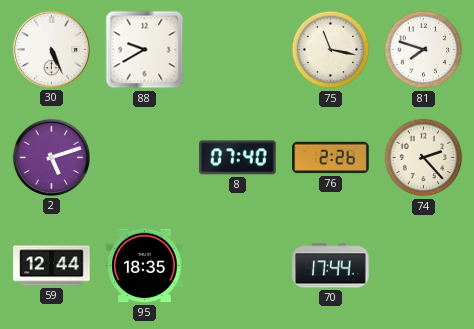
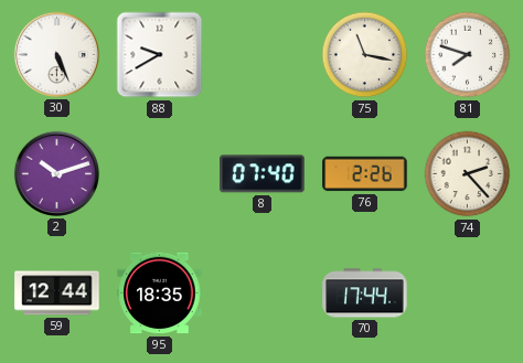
2: 5:12 -> 10:12
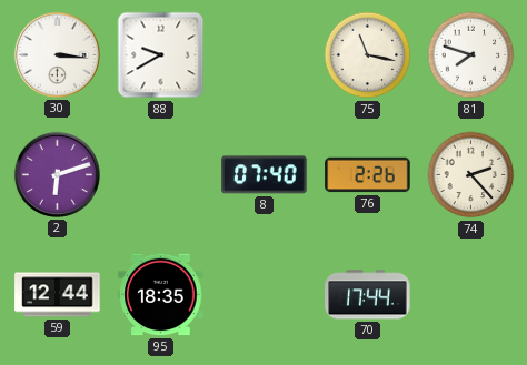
30: 5:26 -> 3:16
2: 10:12 -> 6:12
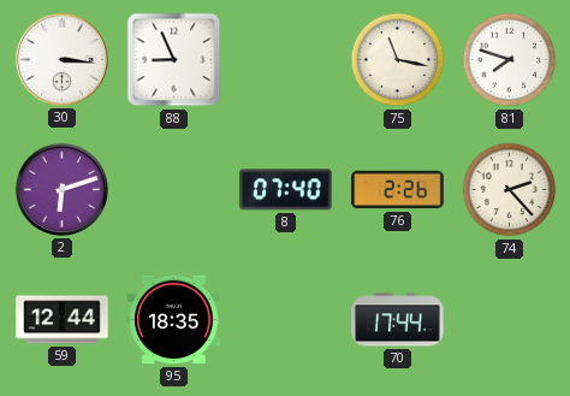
88: 9:40 -> 8:56
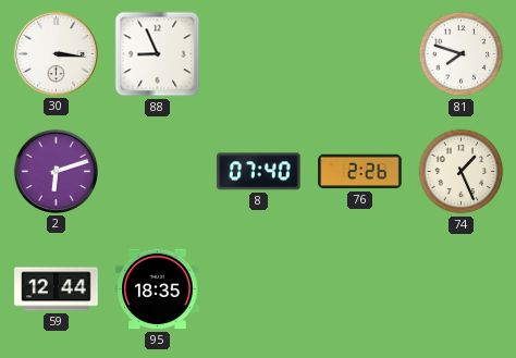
75: 11:17 -> none
74: 2:23 -> 1:26
70: 17:44 -> none
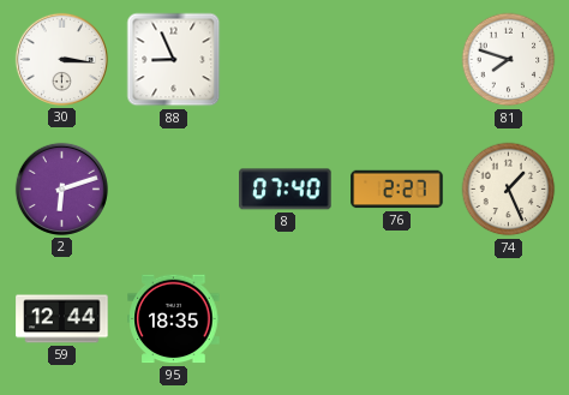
76: 2:26 -> 2:27
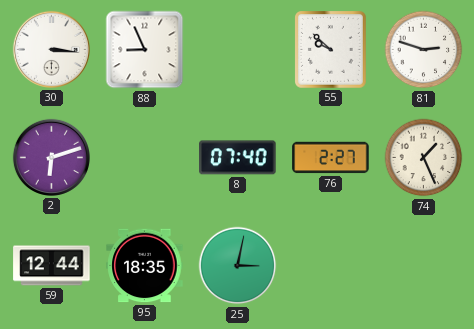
55: none -> 9:52
81: 7:48 -> 2:48
25: none -> 3:02
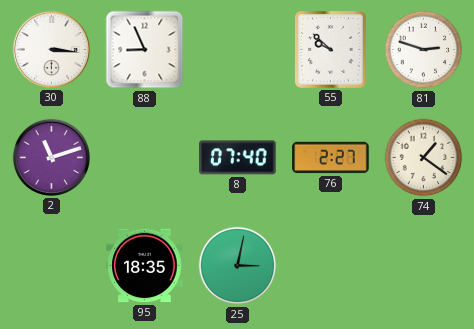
2: 6:12 -> 11:12
74: 1:26 -> 1:21
59: 12:44 -> none
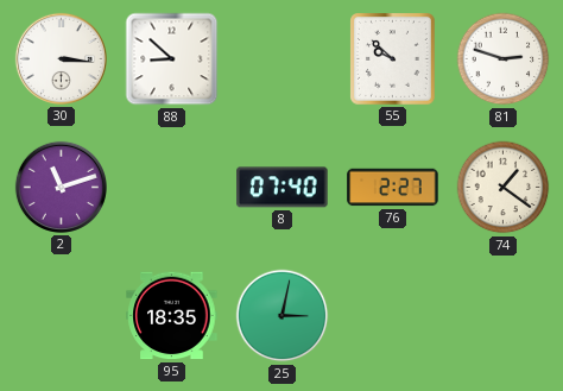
88: 8:56 -> 8:52
